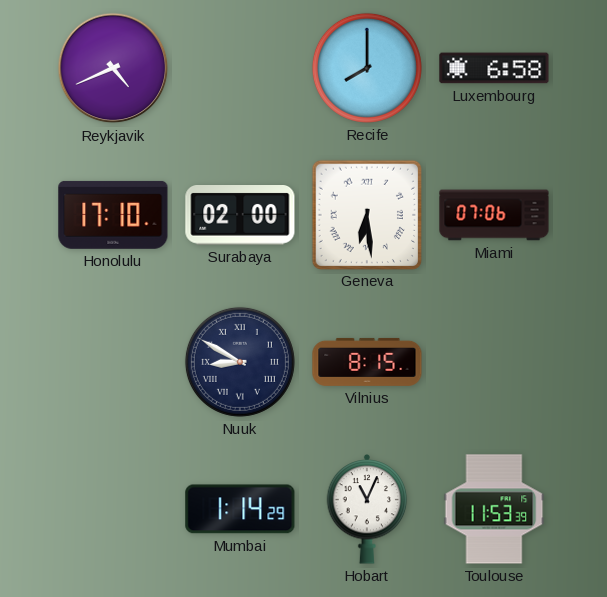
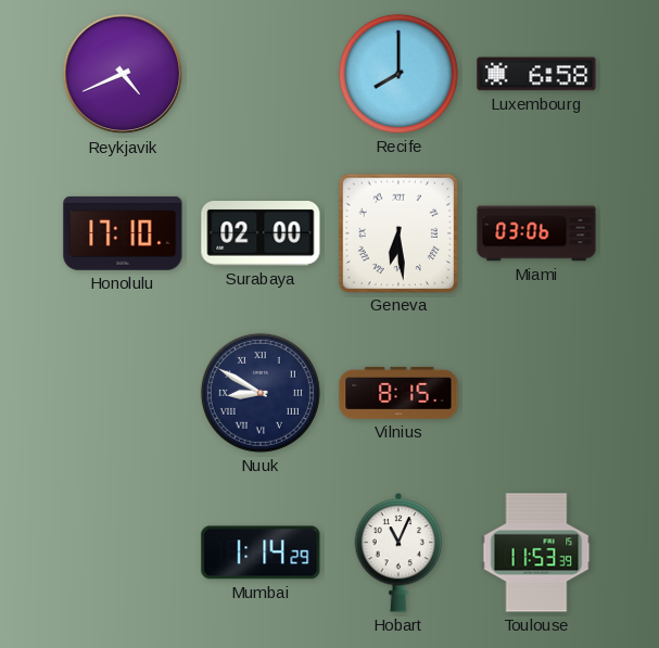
Miami: 07:06 -> 03:06
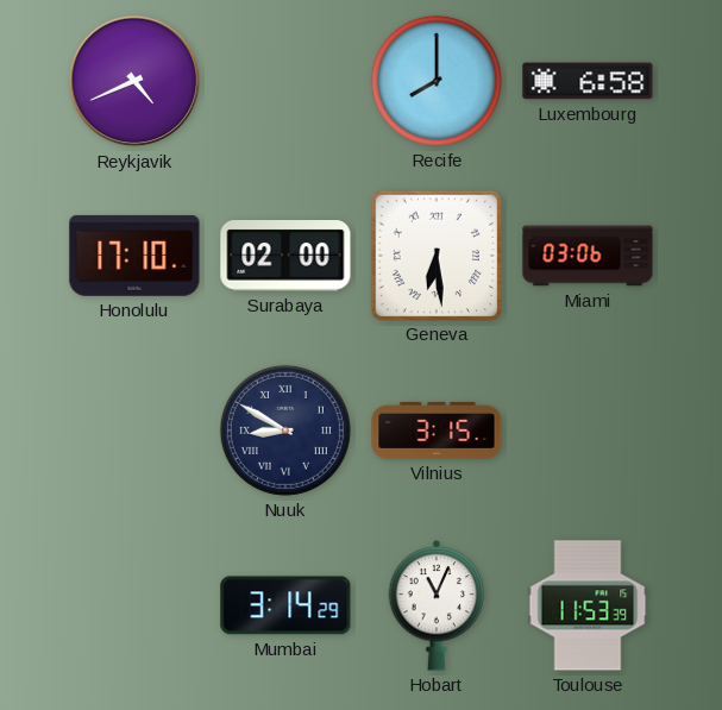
Vilnius: 8:15 -> 3:15
Mumbai: 1:14 -> 3:14
